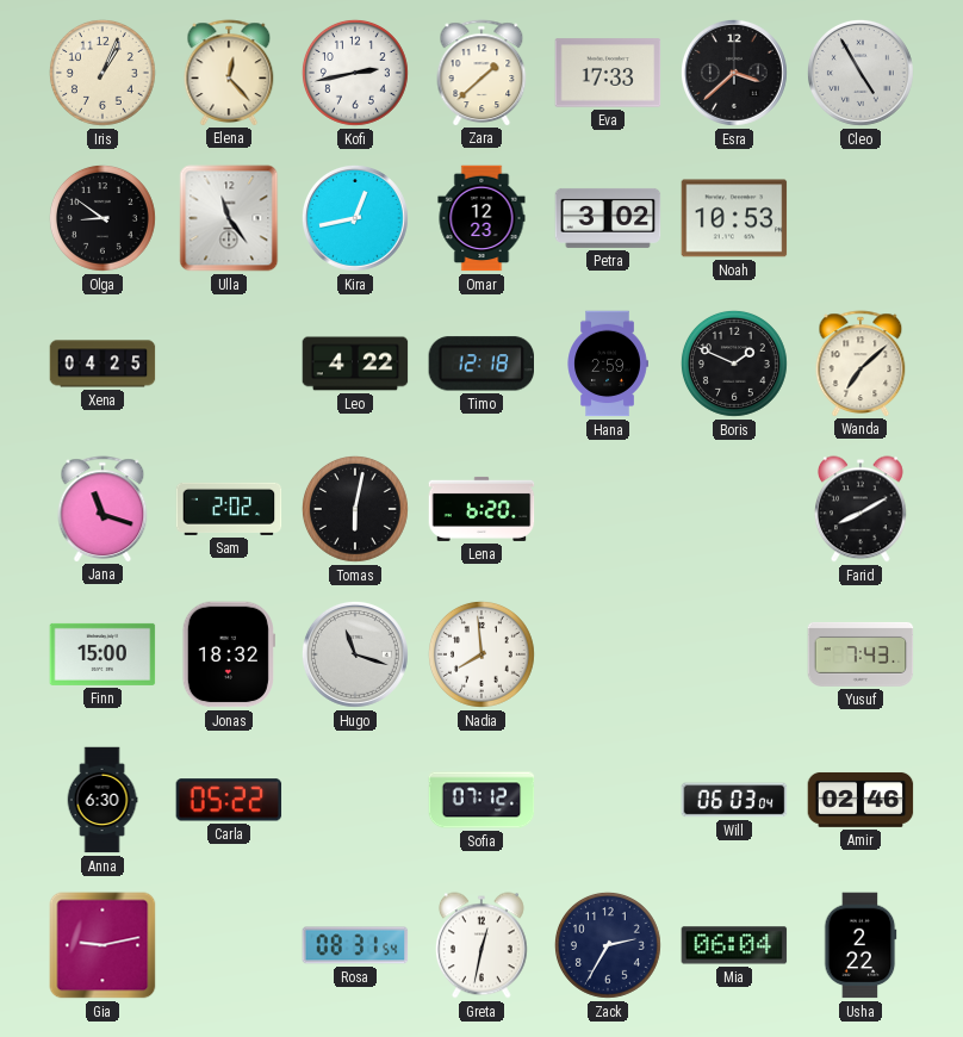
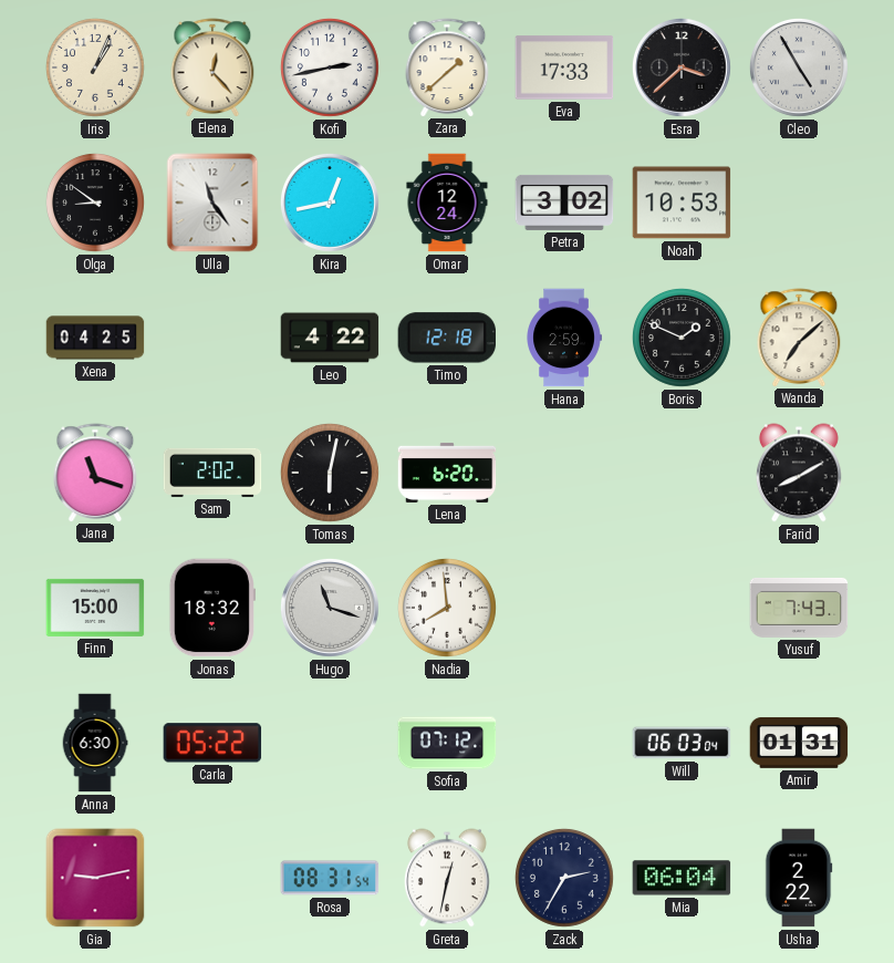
Omar: 12:23 -> 12:24
Amir: 02:46 -> 01:31
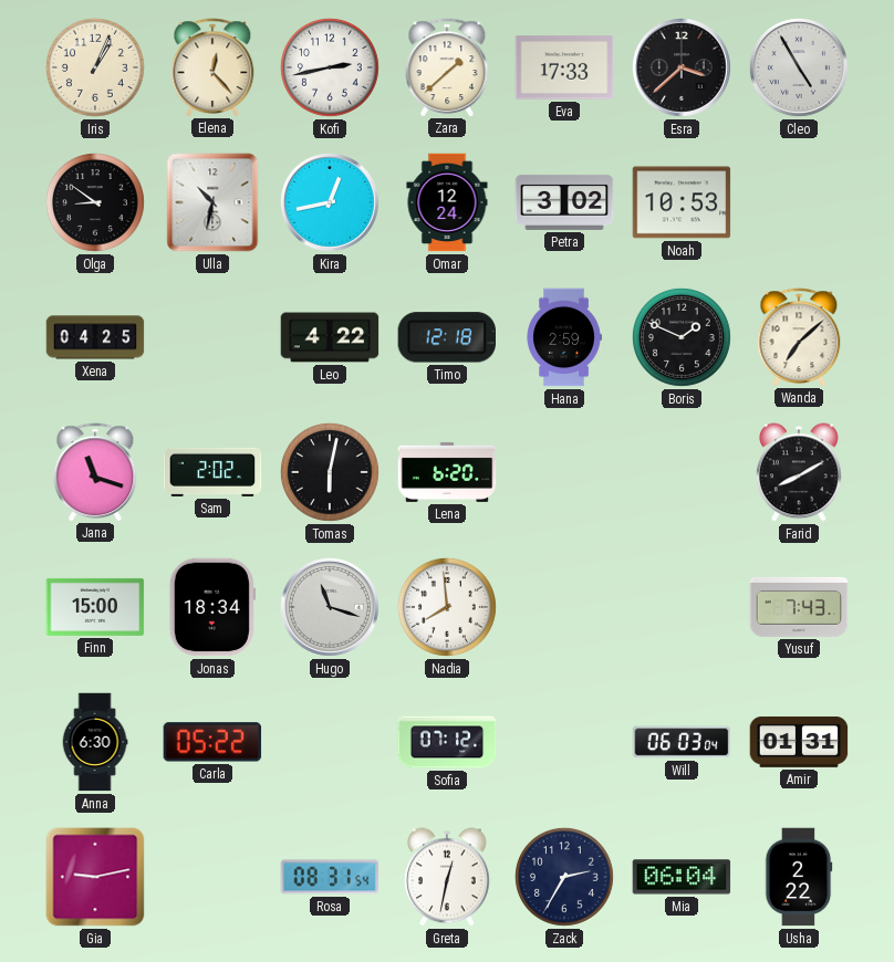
Ulla: 11:24 -> 10:32
Jonas: 18:32 -> 18:34
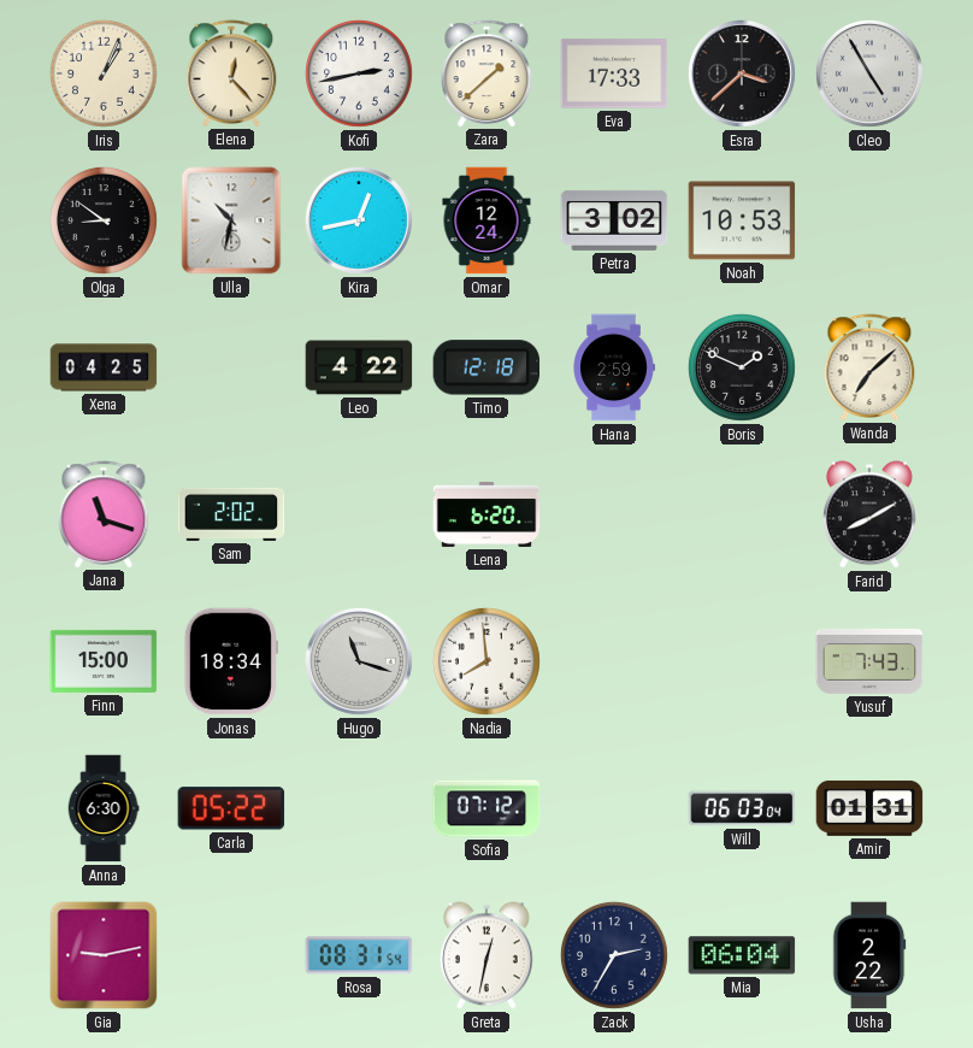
Tomas: 6:02 -> none
